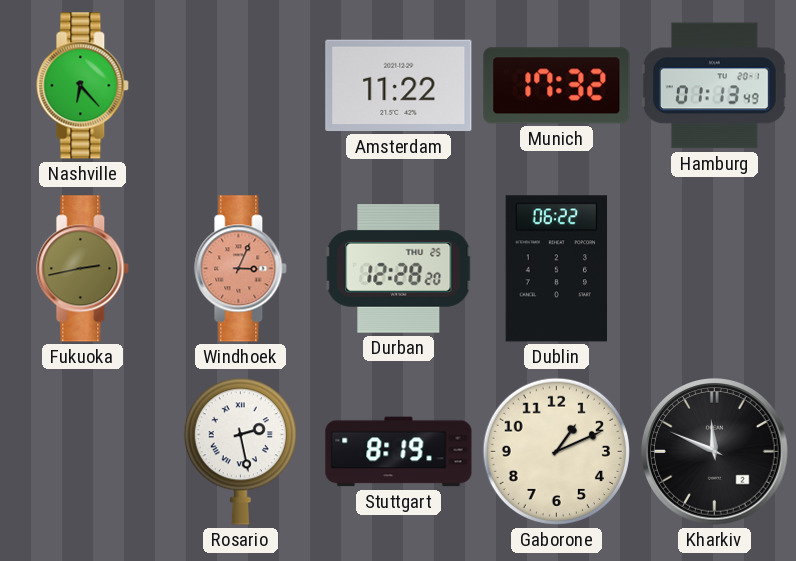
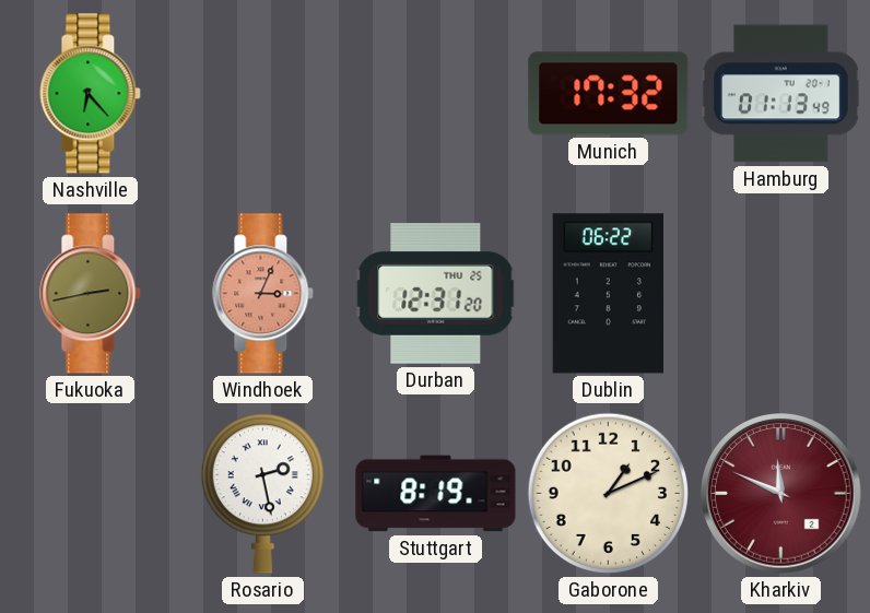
Amsterdam: 11:22 -> none
Durban: 12:28 -> 12:31
Kharkiv dial: black -> burgundy
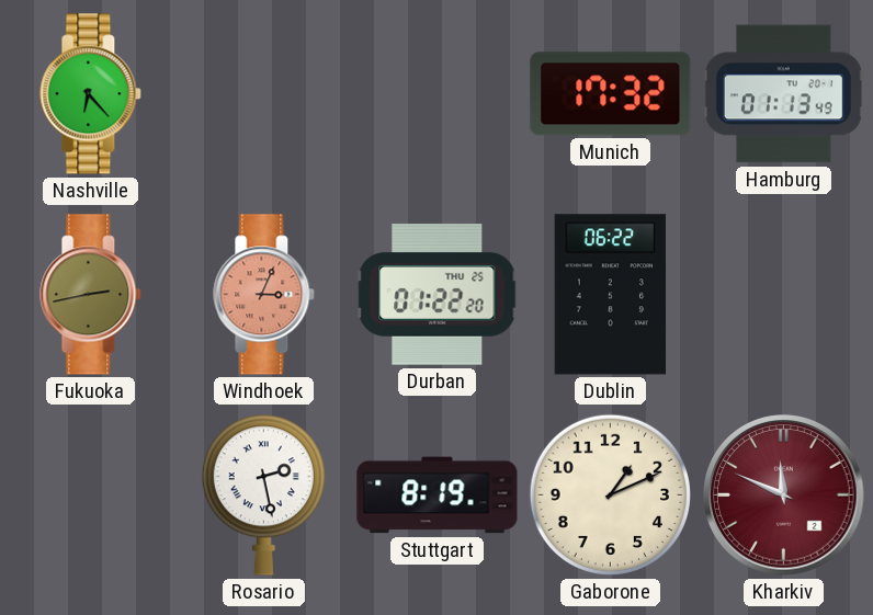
Durban: 12:31 -> 01:22
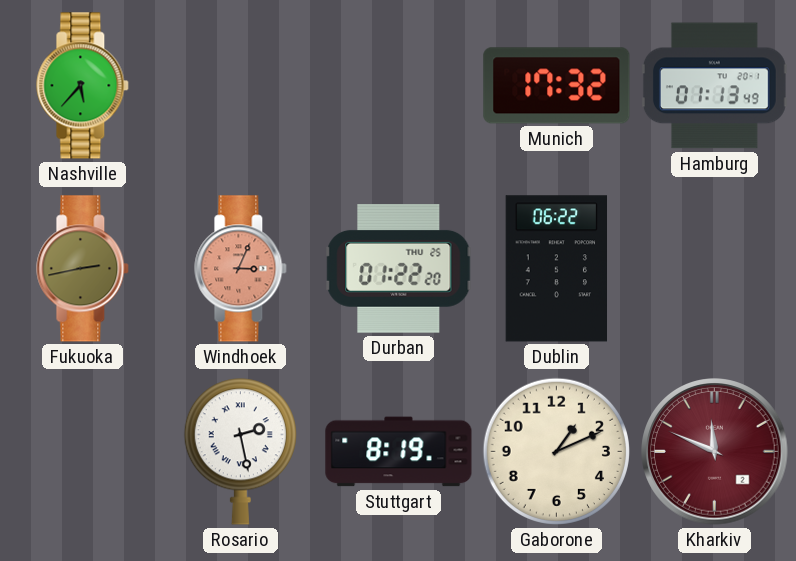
Nashville: 6:23 -> 5:37
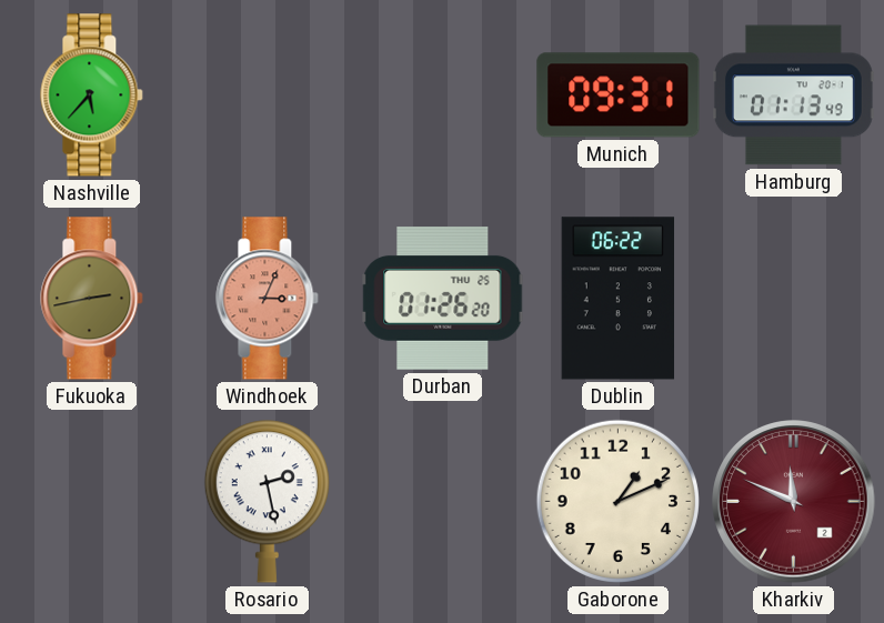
Munich: 17:32 -> 09:31
Durban: 01:22 -> 01:26
Stuttgart: 8:19 -> none
